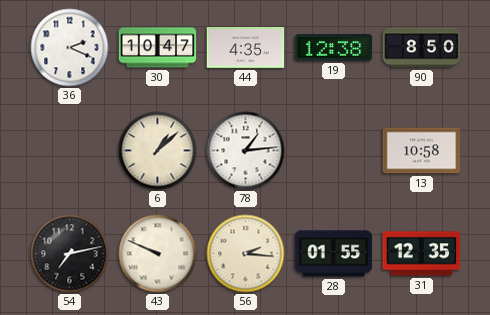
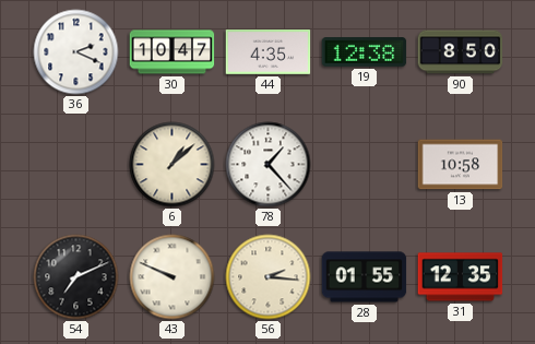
78: 1:14 -> 1:23
54: 7:13 -> 7:11
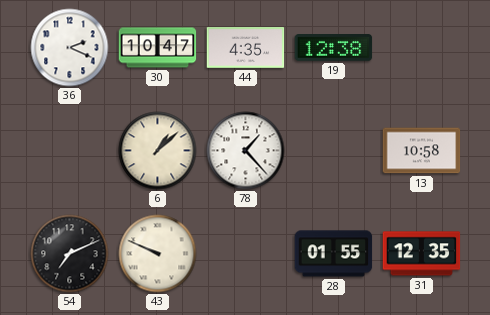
90: 8:50 -> none
56: 2:16 -> none
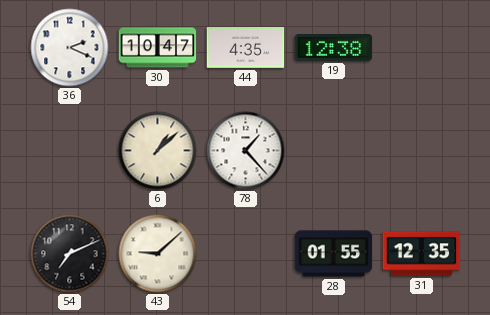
13: 10:58 -> none
43: 9:49 -> 9:08
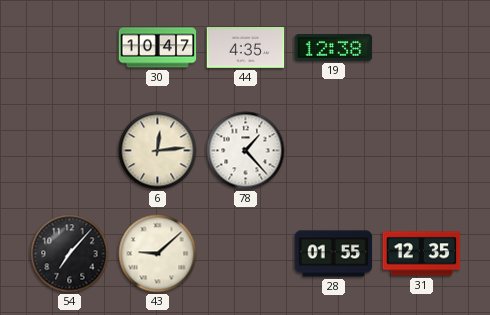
36: 2:19 -> none
6: 1:08 -> 12:14
54: 7:11 -> 7:07
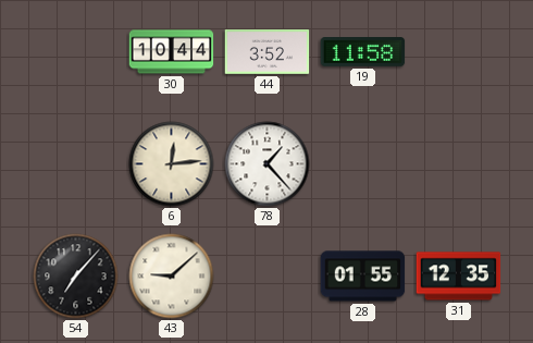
30: 10:47 -> 10:44
44: 4:35 -> 3:52
19: 12:38 -> 11:58
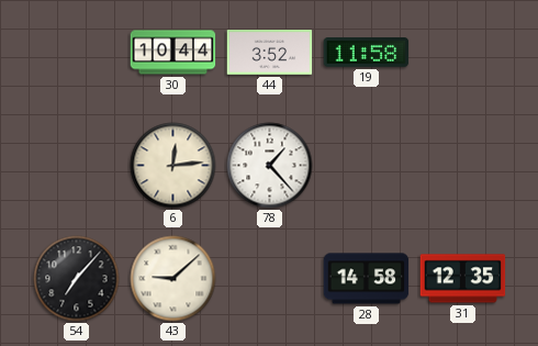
28: 01:55 -> 14:58
